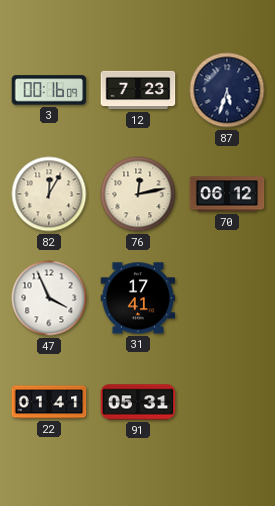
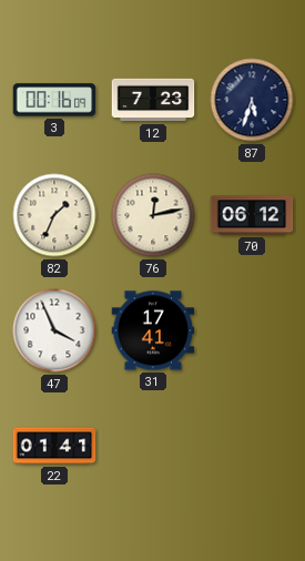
82: 12:05 -> 1:34
91: 05:31 -> none
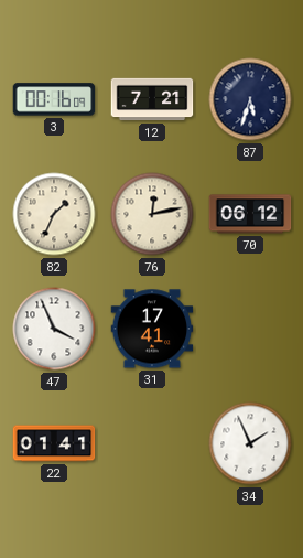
12: 7:23 -> 7:21
34: none -> 1:56
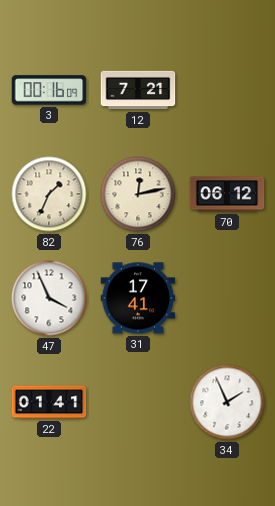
87: 5:33 -> none
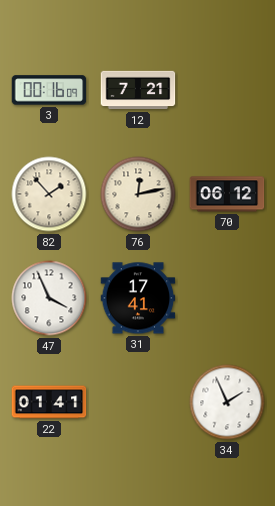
82: 1:34 -> 1:53
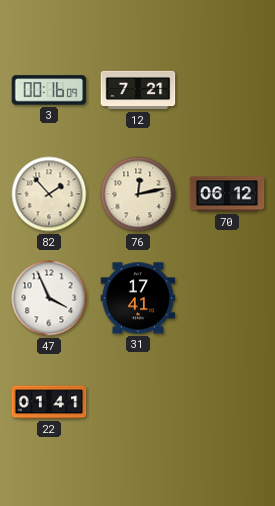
34: 1:56 -> none
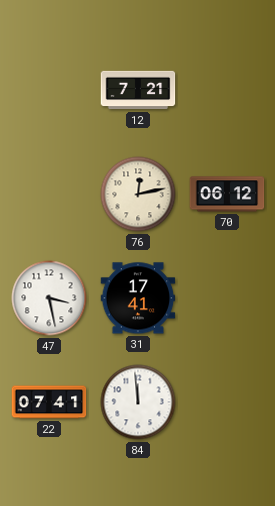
3: 00:16 -> none
82: 1:53 -> none
47: 3:56 -> 3:28
22: 01:41 -> 07:41
84: none -> 11:59
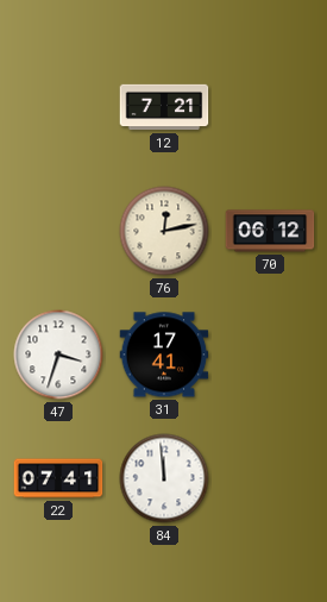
47: 3:28 -> 3:33
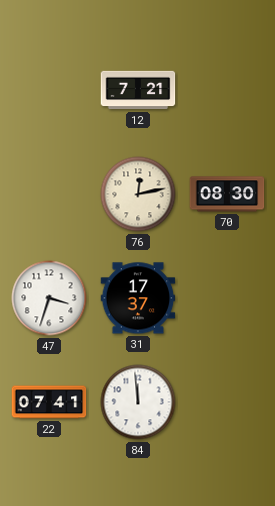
70: 06:12 -> 08:30
31: 17:41 -> 17:37
